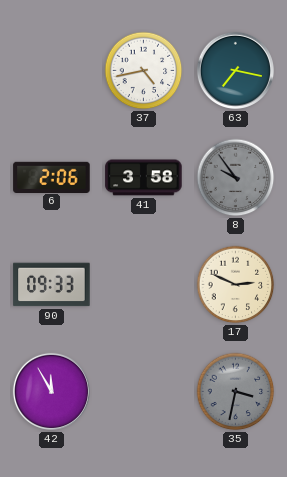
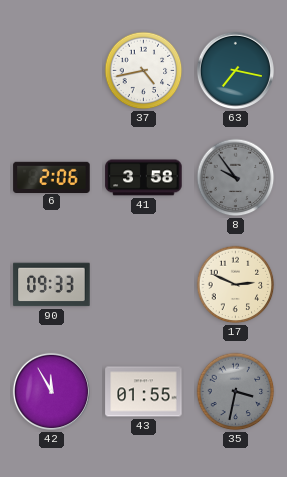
43: none -> 01:55
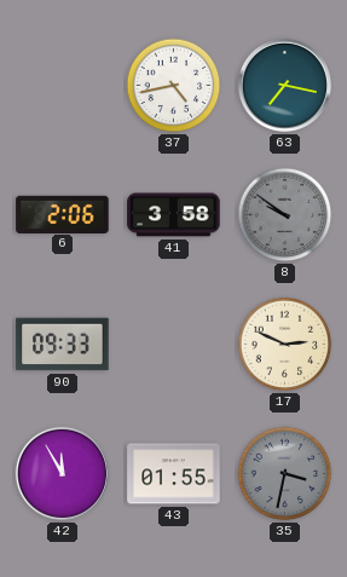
8: 9:54 -> 9:51
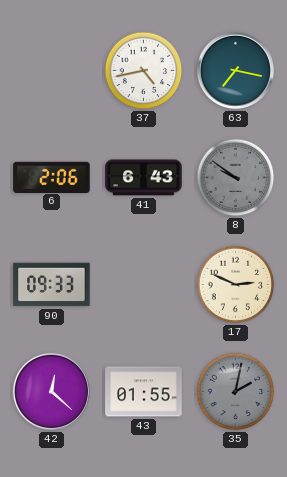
41: 3:58 -> 6:43
42: 11:55 -> 12:22
35: 3:32 -> 2:02
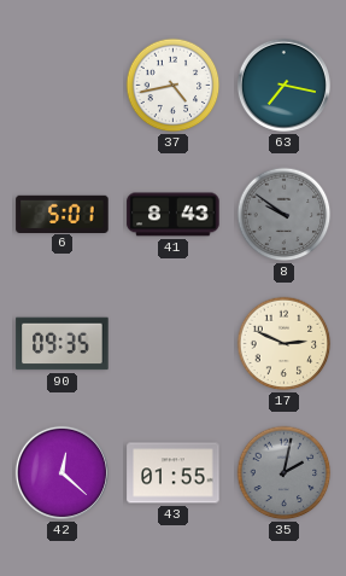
6: 2:06 -> 5:01
41: 6:43 -> 8:43
90: 09:33 -> 09:35
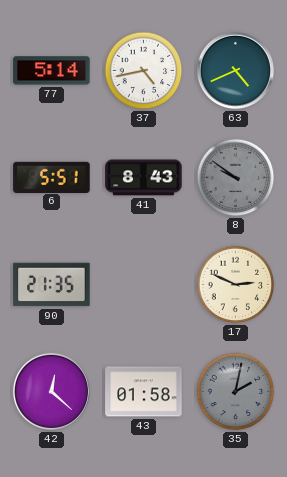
77: none -> 5:14
63: 7:17 -> 4:41
6: 5:01 -> 5:51
90: 09:35 -> 21:35
43: 01:55 -> 01:58
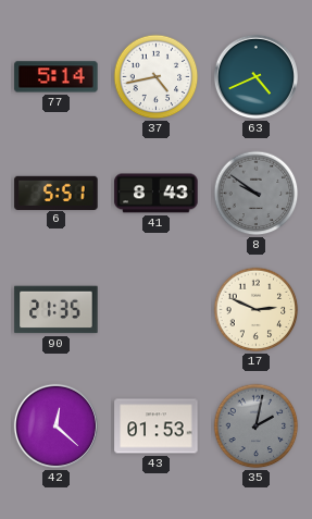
43: 01:58 -> 01:53
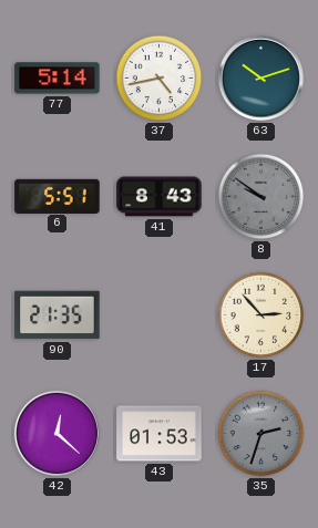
63: 4:41 -> 10:12
17: 2:49 -> 2:53
35: 2:02 -> 2:33
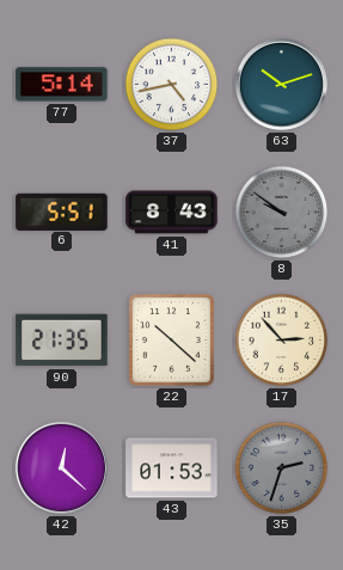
22: none -> 10:22
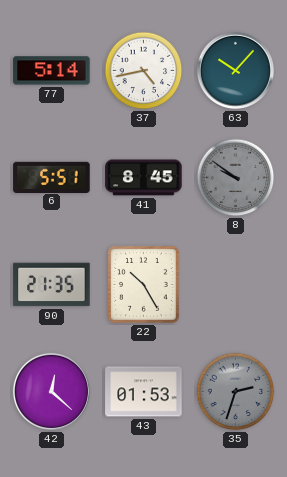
63: 10:12 -> 10:07
41: 8:43 -> 8:45
22: 10:22 -> 10:25
17: 2:53 -> none
